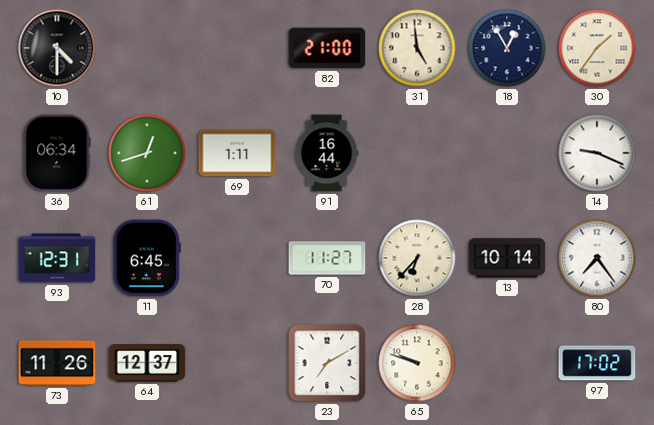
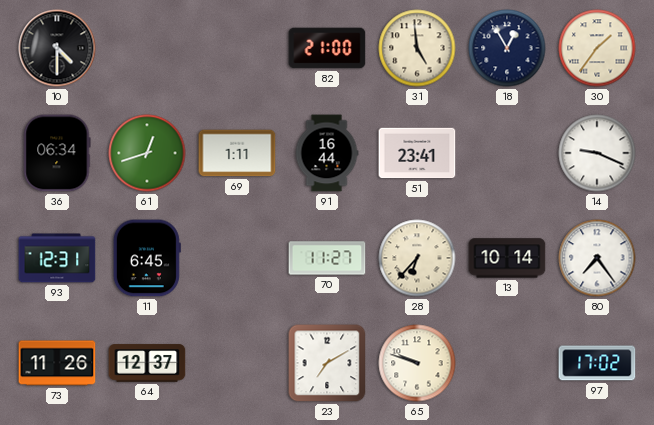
51: none -> 23:41
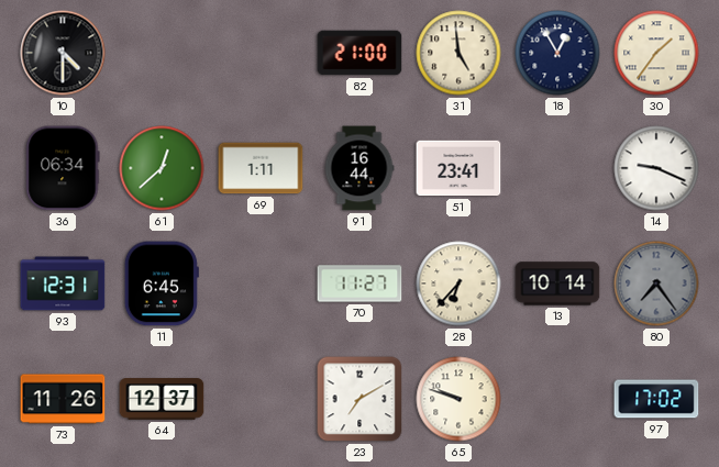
61: 12:42 -> 12:38
80 dial: white -> grey
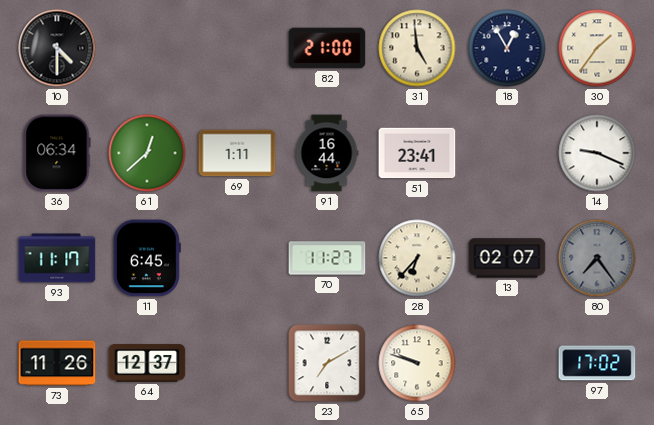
93: 12:31 -> 11:17
13: 10:14 -> 02:07
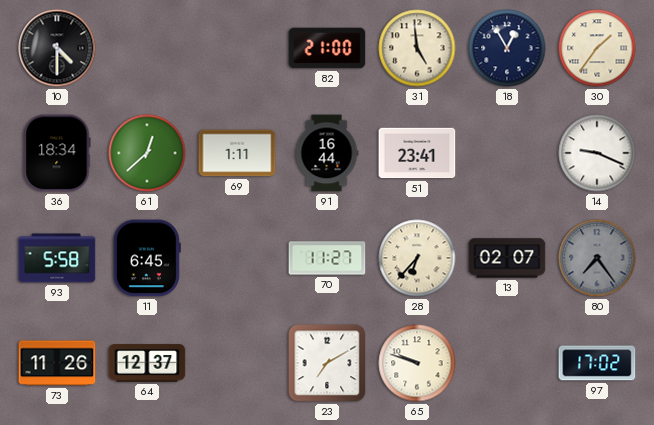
36: 06:34 -> 18:34
93: 11:17 -> 5:58
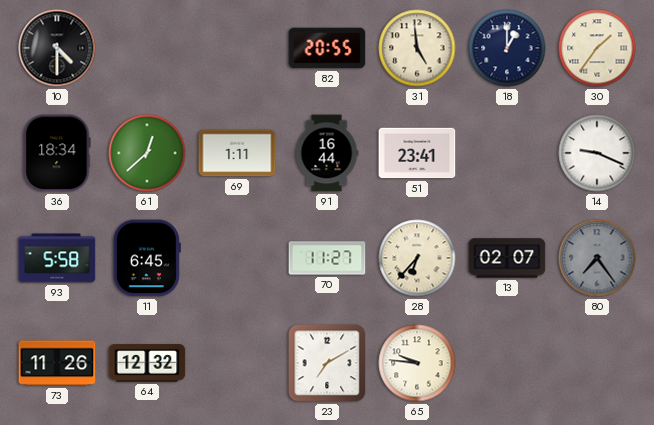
82: 21:00 -> 20:55
18: 12:55 -> 1:00
64: 12:37 -> 12:32
65: 9:48 -> 9:46
97: 17:02 -> none
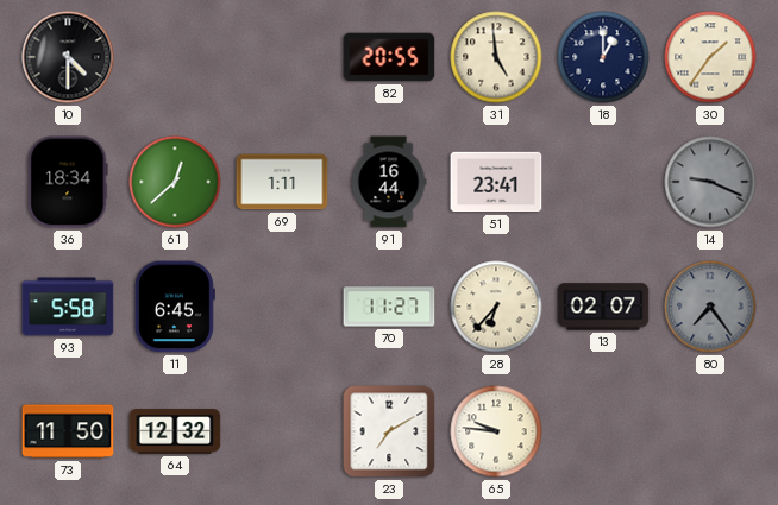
14 dial: white -> grey
73: 11:26 -> 11:50
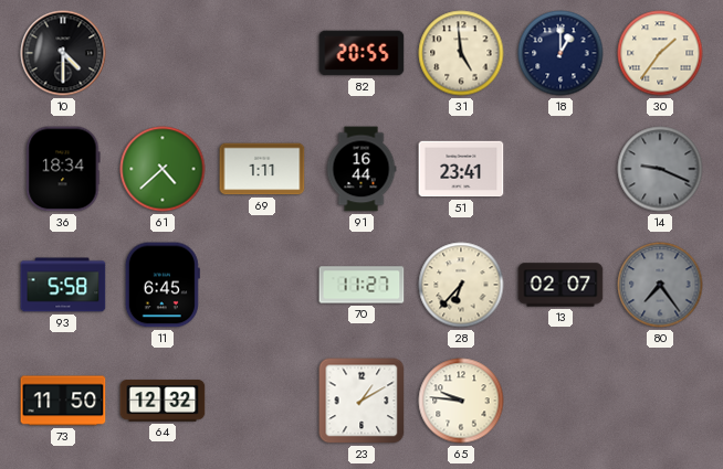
61: 12:38 -> 4:38
23: 7:10 -> 1:10
